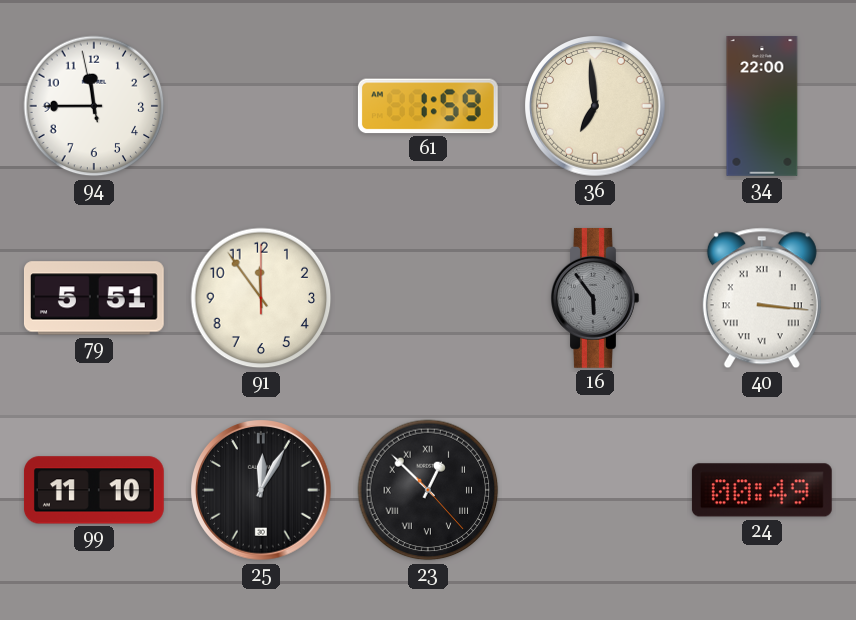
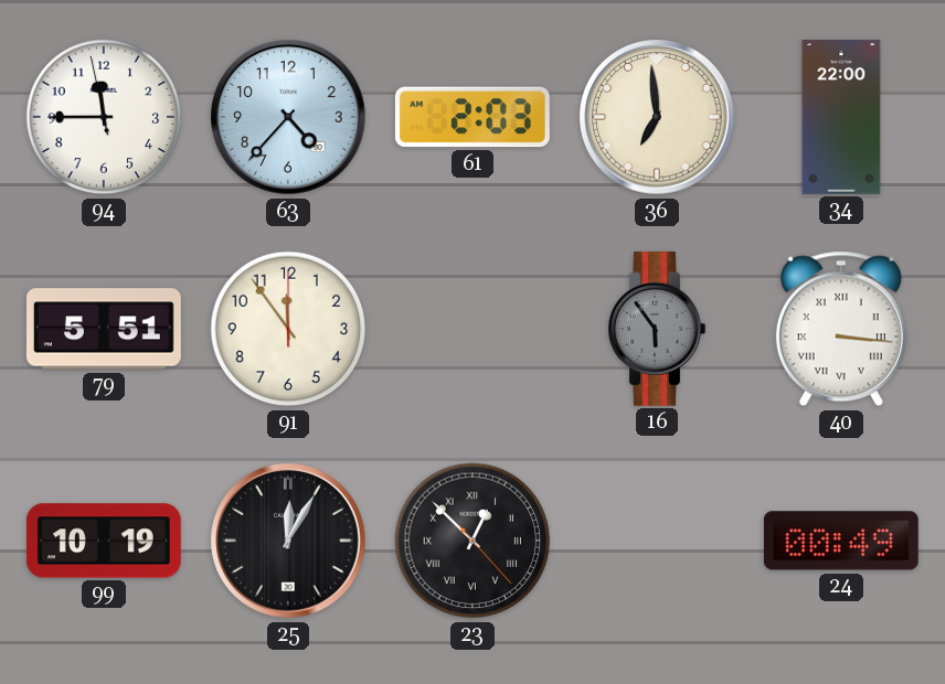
63: none -> 4:37
61: 1:59 -> 2:03
99: 11:10 -> 10:19
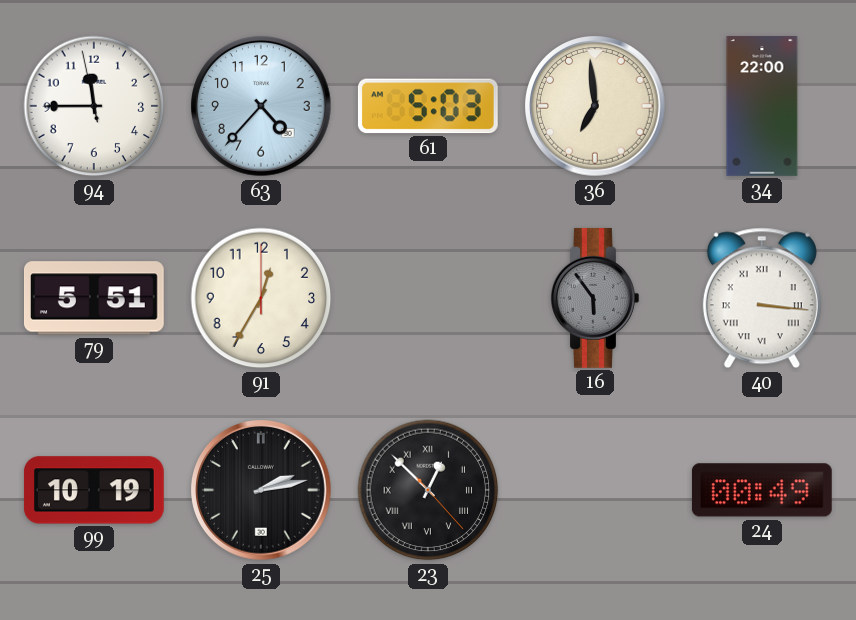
61: 2:03 -> 5:03
91: 11:54 -> 12:35
25: 12:05 -> 2:13
